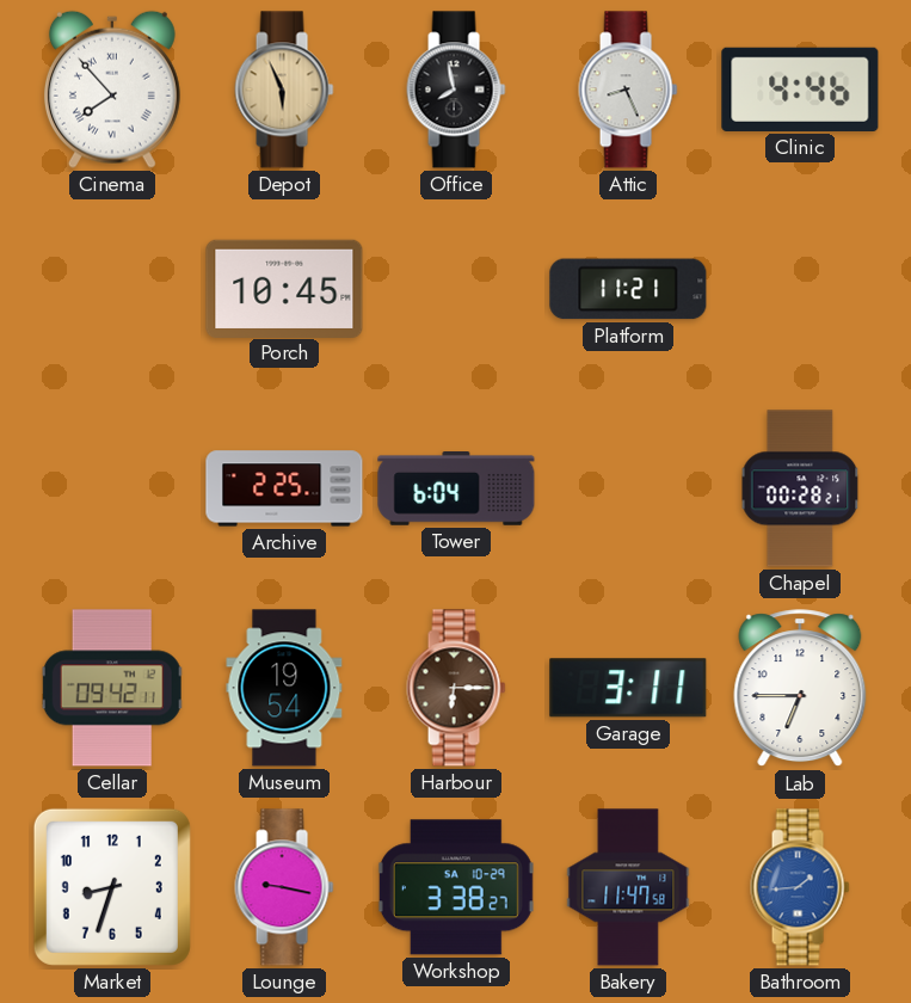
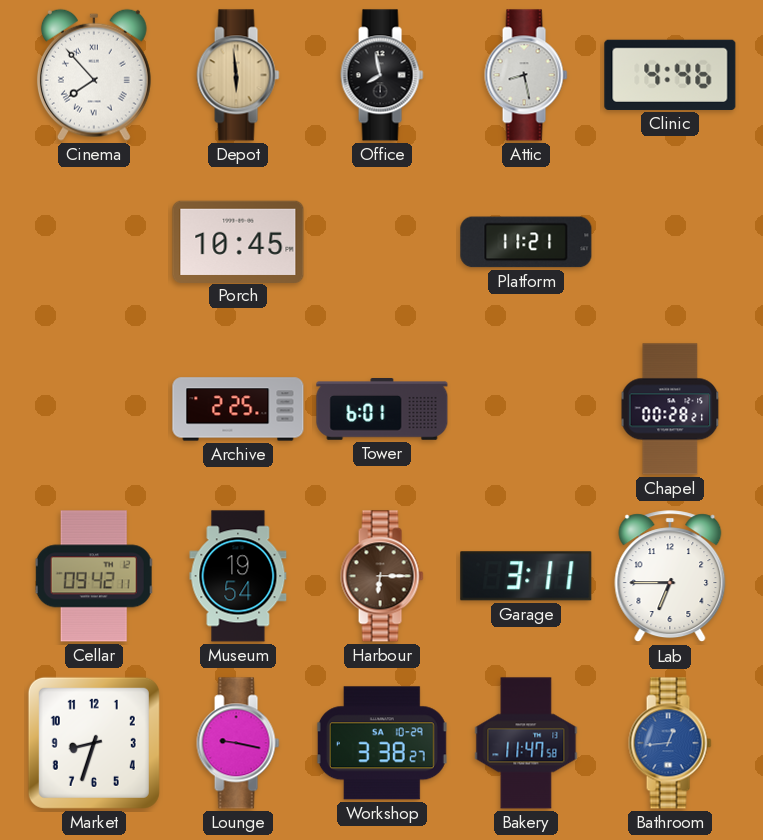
Depot: 5:56 -> 5:59
Attic: 8:26 -> 8:28
Tower: 6:04 -> 6:01
Bathroom: 1:44 -> 12:44
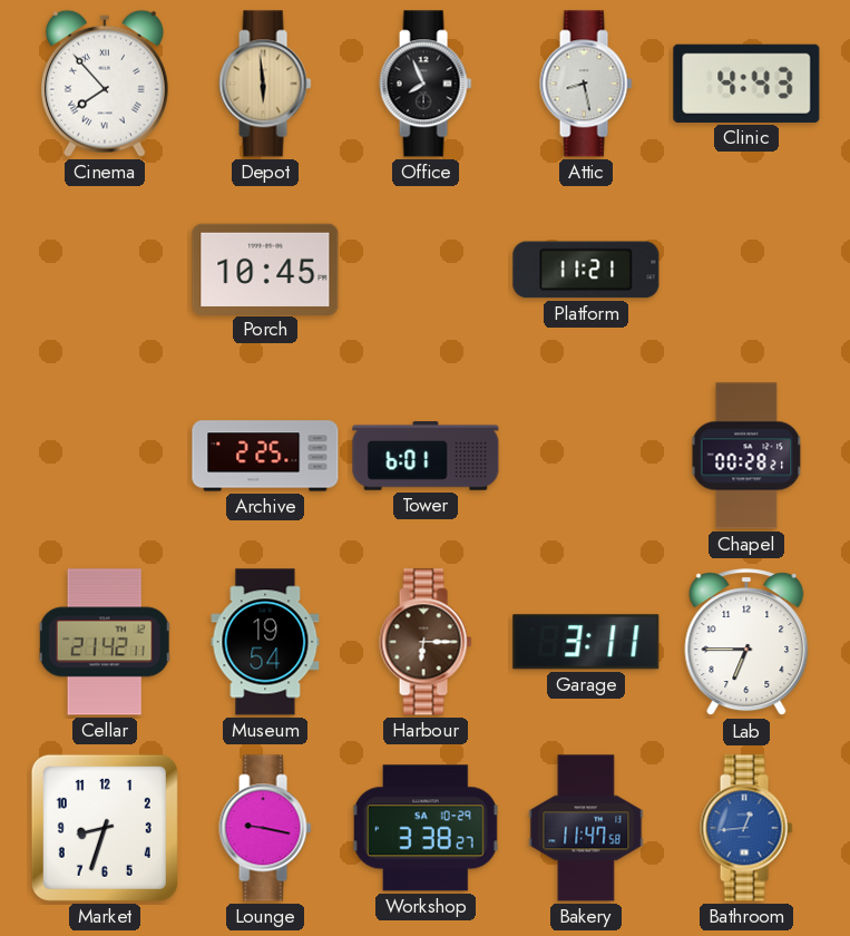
Office: 7:58 -> 7:56
Clinic: 4:46 -> 4:43
Cellar: 09:42 -> 21:42
